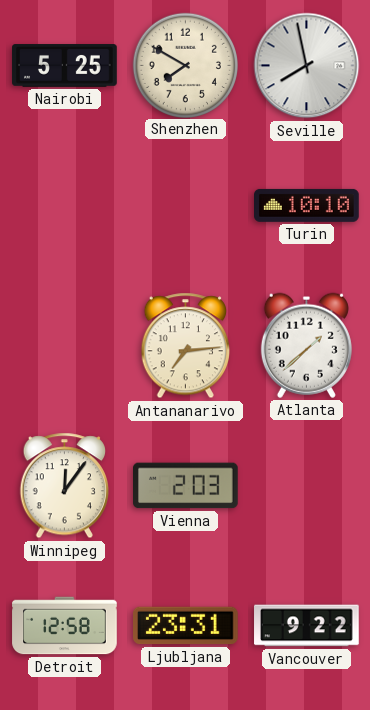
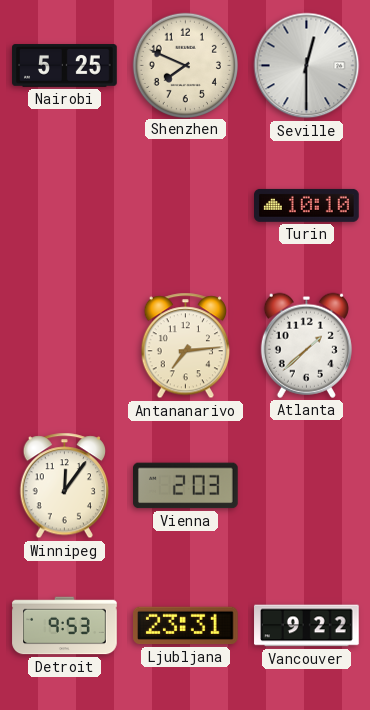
Shenzhen: 7:50 -> 7:49
Seville: 7:58 -> 12:30
Detroit: 12:58 -> 9:53
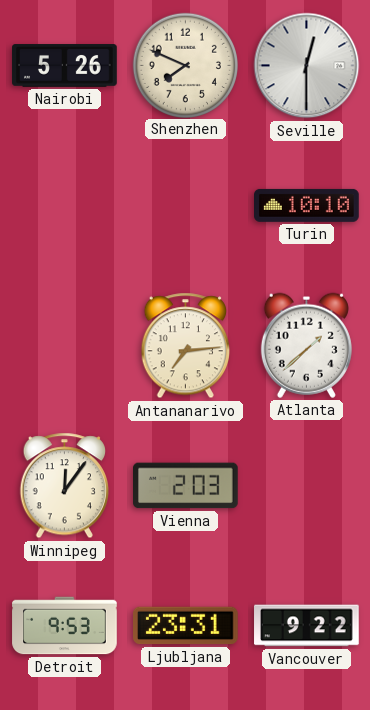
Nairobi: 5:25 -> 5:26
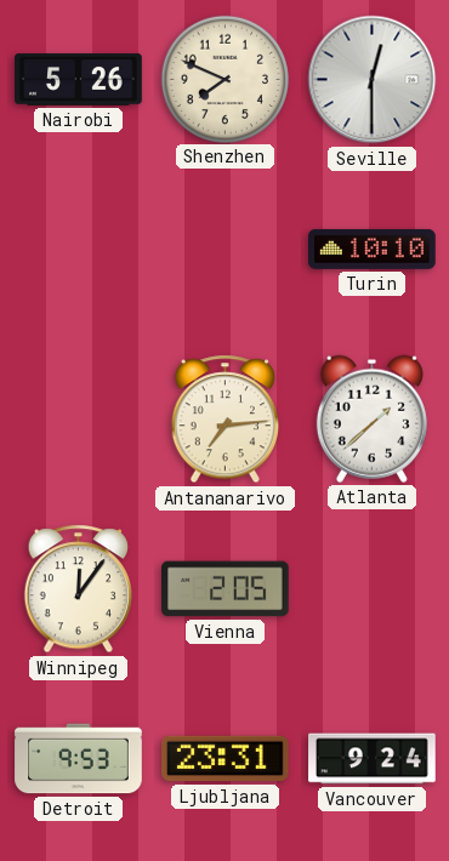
Vienna: 2:03 -> 2:05
Vancouver: 9:22 -> 9:24
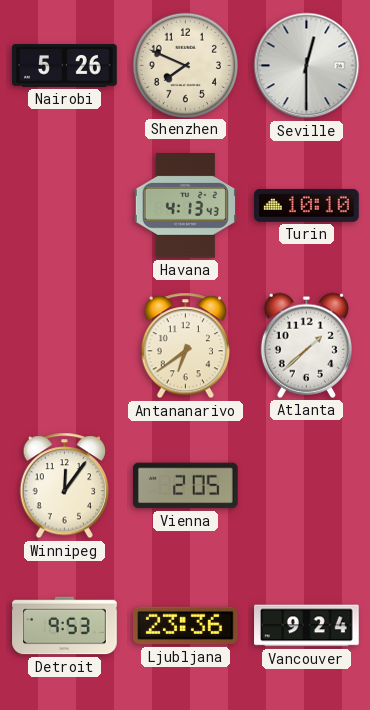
Havana: none -> 4:13
Antananarivo: 7:14 -> 6:39
Ljubljana: 23:31 -> 23:36
